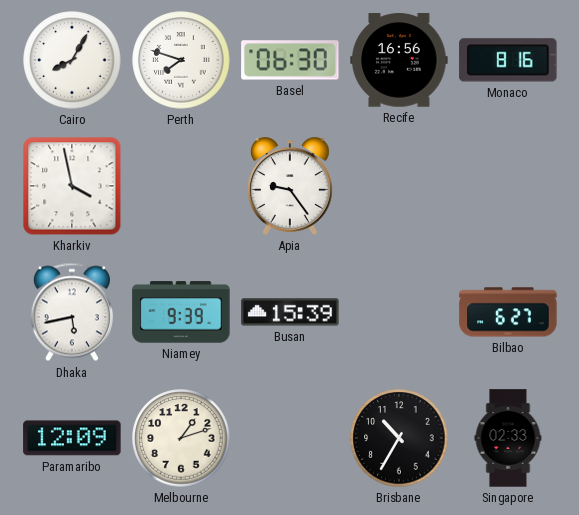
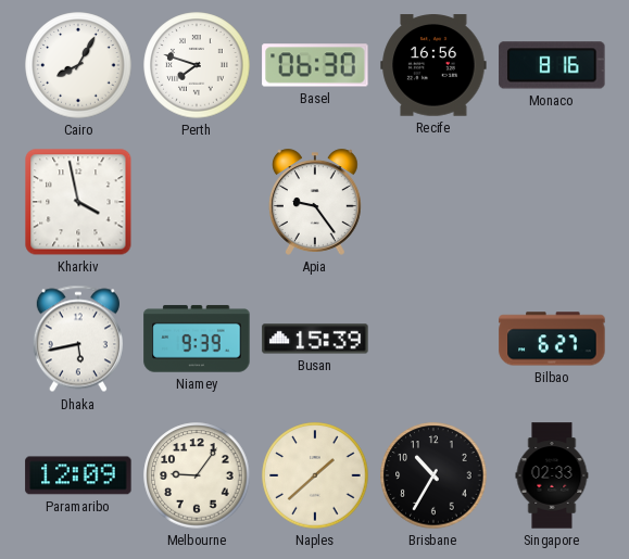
Melbourne: 1:12 -> 9:06
Naples: none -> 1:38
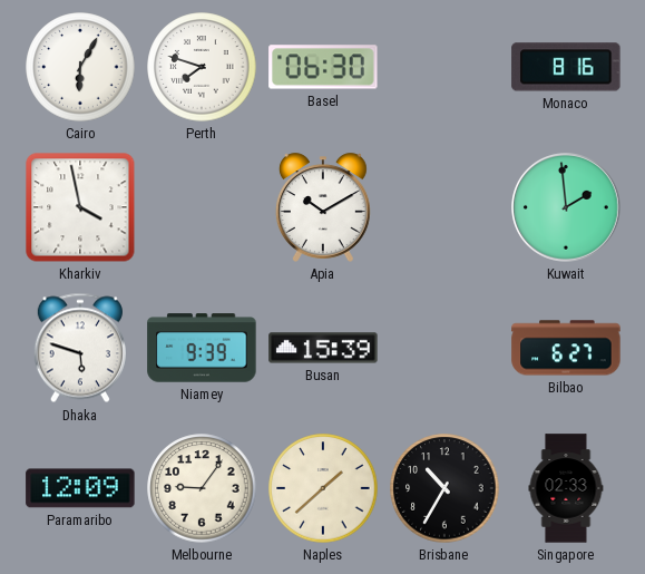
Cairo: 8:05 -> 6:05
Recife: 16:56 -> none
Apia: 9:24 -> 10:10
Kuwait: none -> 1:59
Dhaka: 5:43 -> 5:48
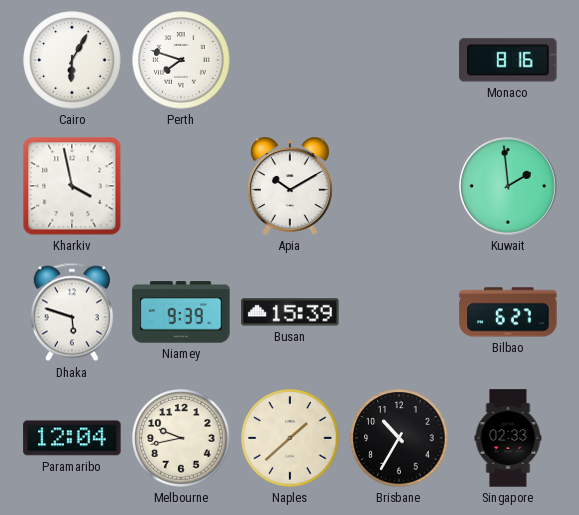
Basel: 06:30 -> none
Paramaribo: 12:09 -> 12:04
Melbourne: 9:06 -> 9:43
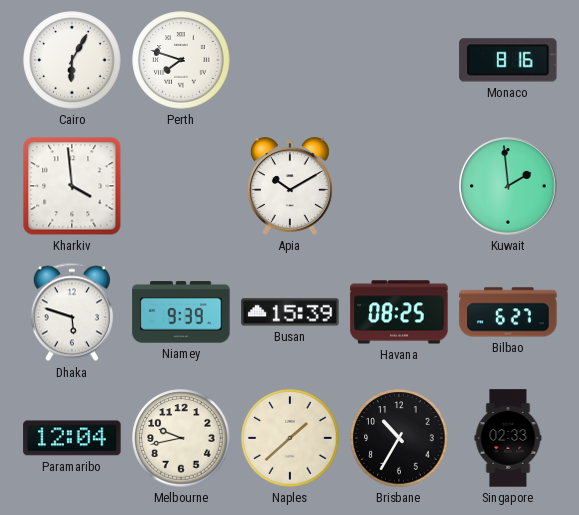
Kharkiv: 3:58 -> 3:59
Havana: none -> 08:25
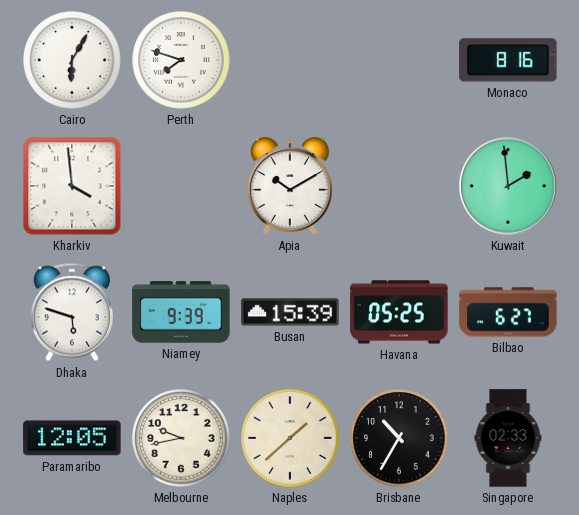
Havana: 08:25 -> 05:25
Paramaribo: 12:04 -> 12:05
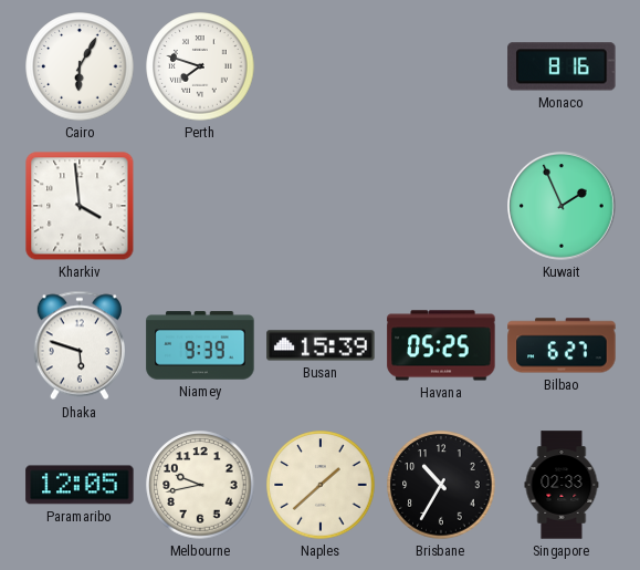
Apia: 10:10 -> none
Kuwait: 1:59 -> 1:56
